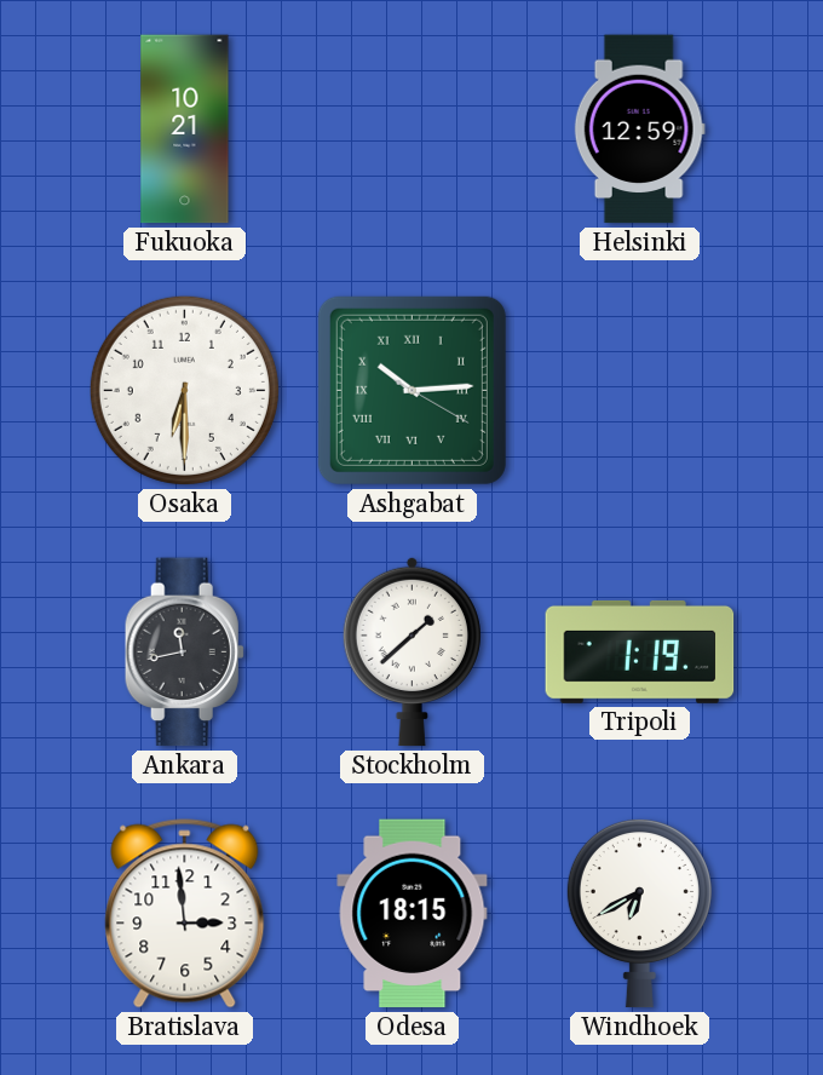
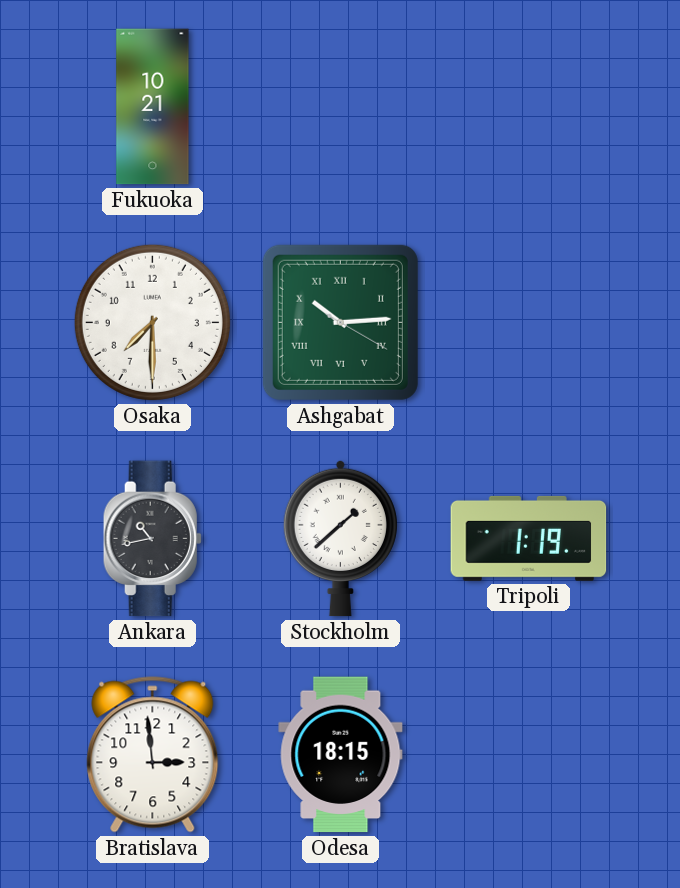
Helsinki: 12:59 -> none
Osaka: 6:30 -> 7:30
Ankara: 11:43 -> 10:43
Windhoek: 6:40 -> none
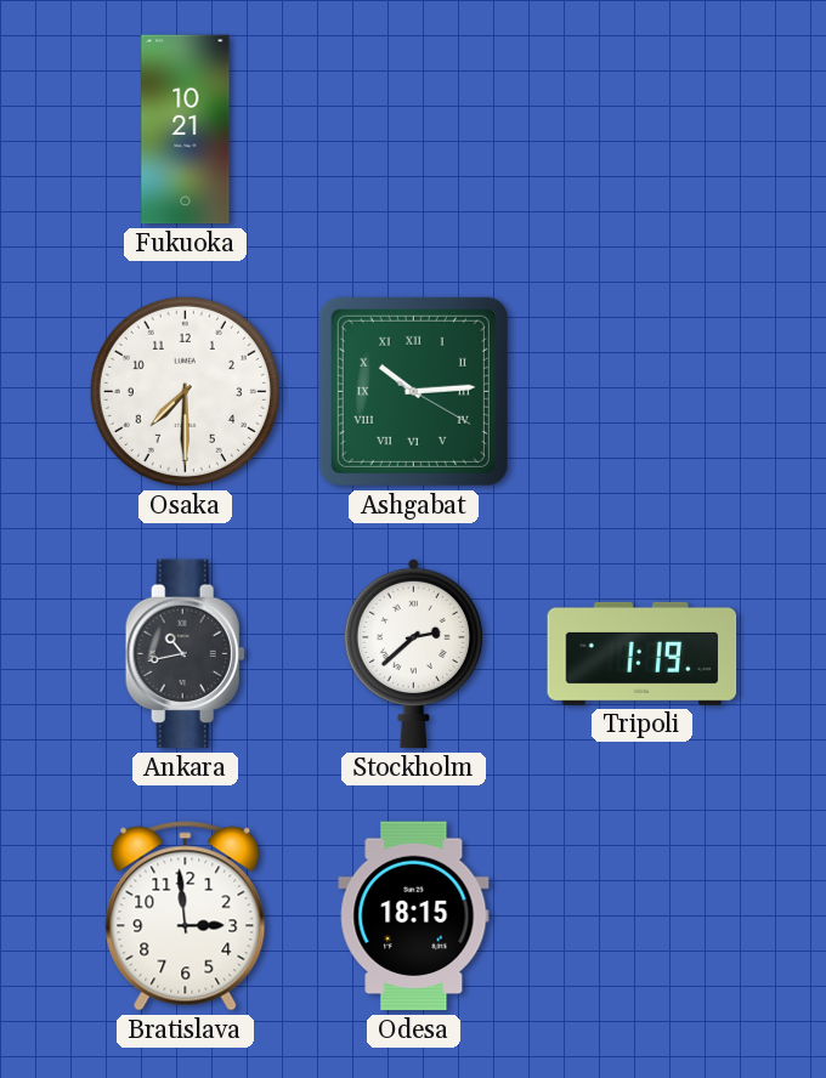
Stockholm: 1:38 -> 2:38
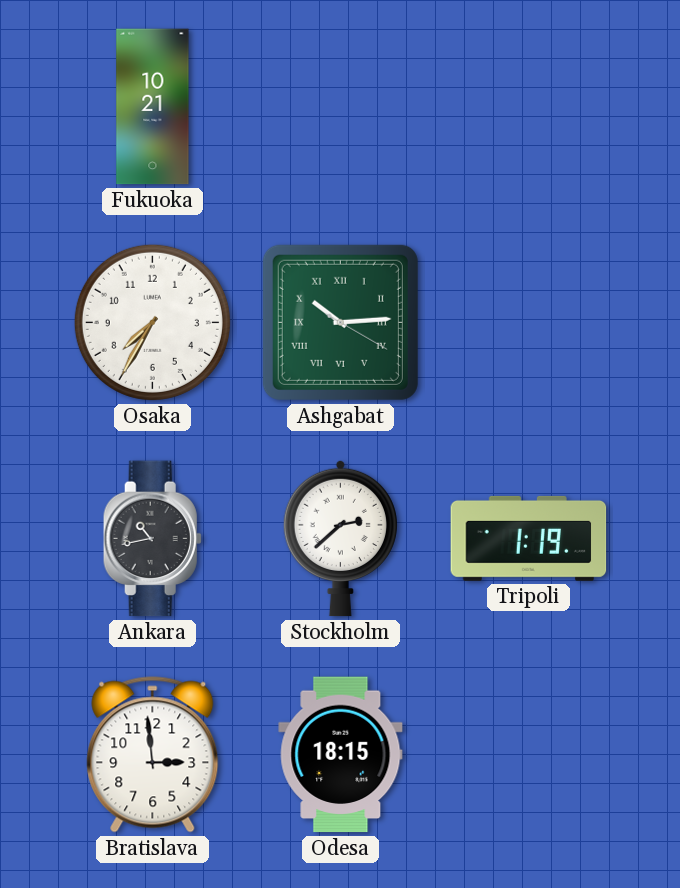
Osaka: 7:30 -> 7:35
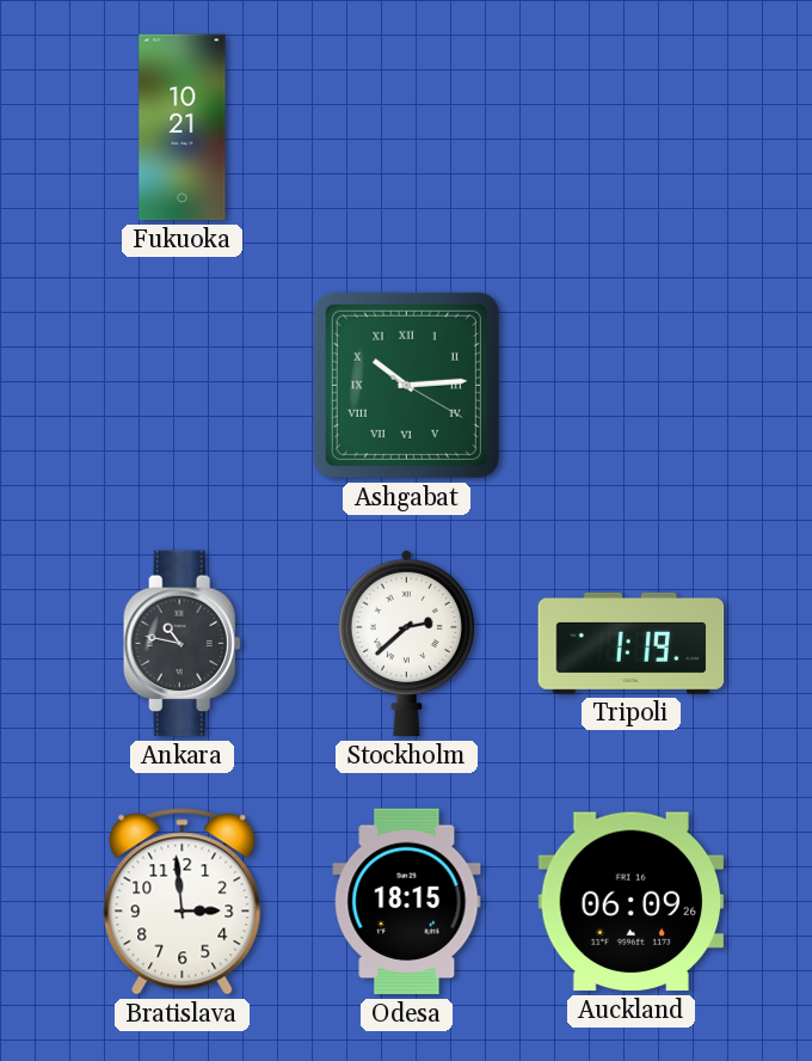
Osaka: 7:35 -> none
Ankara: 10:43 -> 10:47
Auckland: none -> 06:09
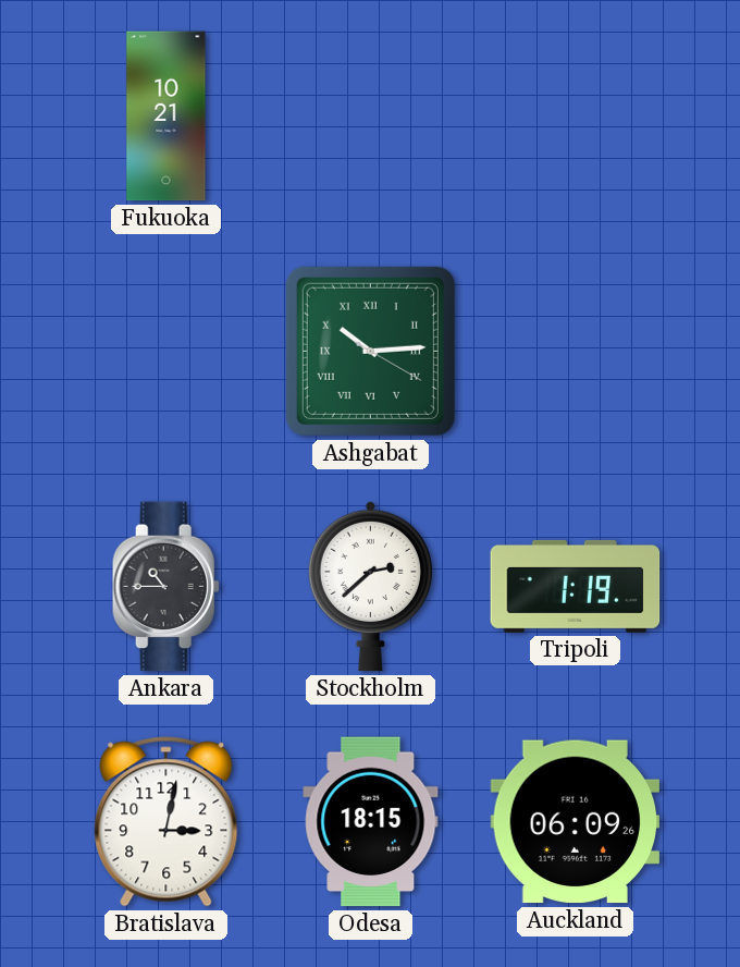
Ankara: 10:47 -> 10:45
Bratislava: 2:59 -> 3:02
